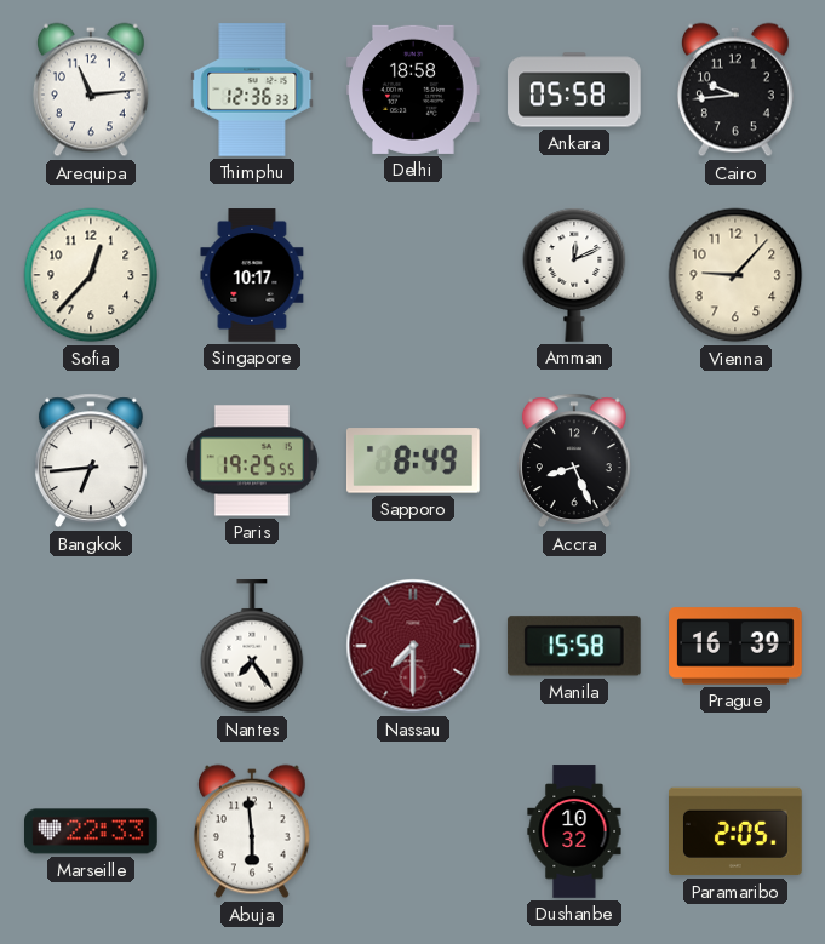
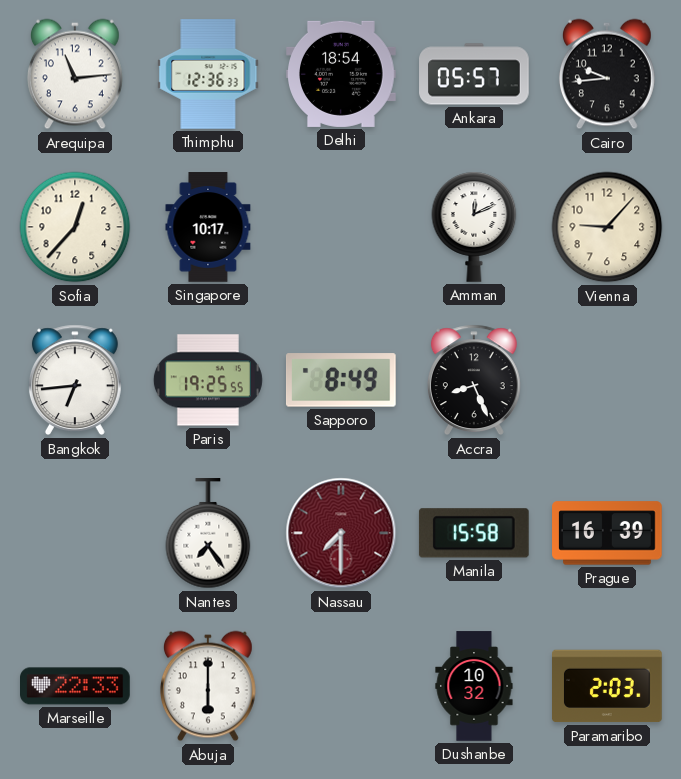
Delhi: 18:58 -> 18:54
Ankara: 05:58 -> 05:57
Abuja: 5:59 -> 6:00
Paramaribo: 2:05 -> 2:03
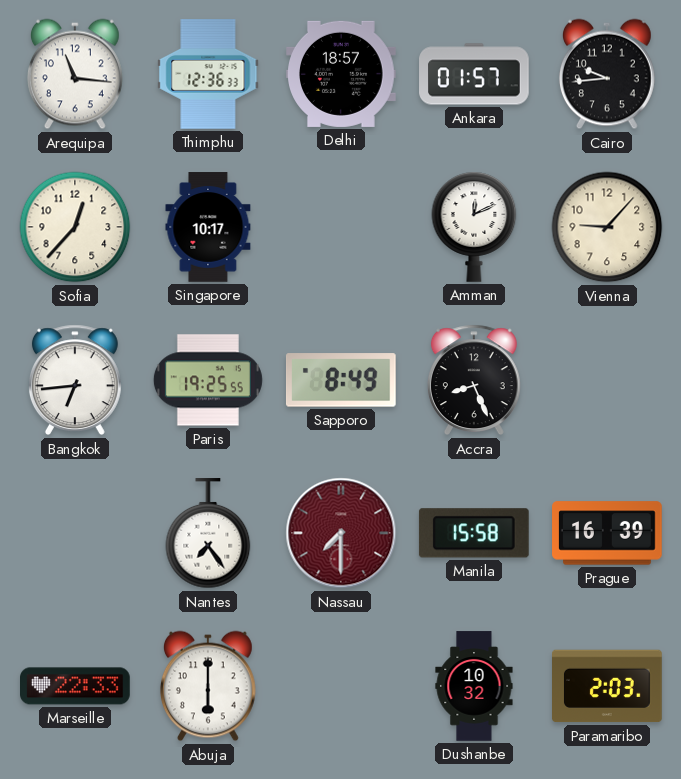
Arequipa: 11:14 -> 11:16
Delhi: 18:54 -> 18:57
Ankara: 05:57 -> 01:57
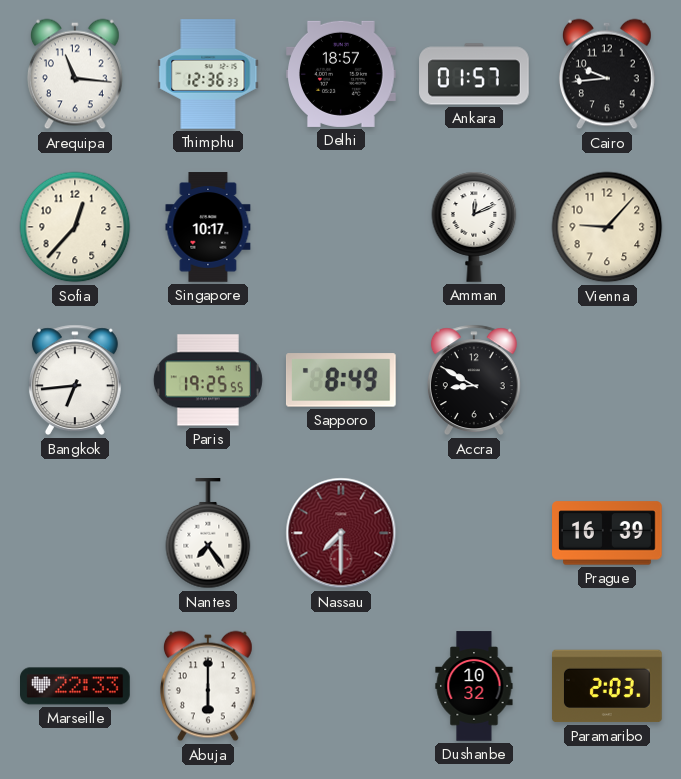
Accra: 8:26 -> 8:50
Manila: 15:58 -> none
